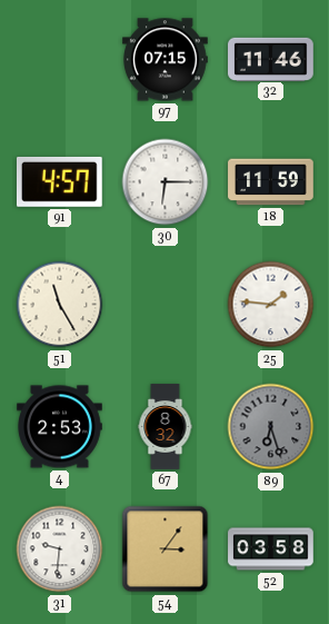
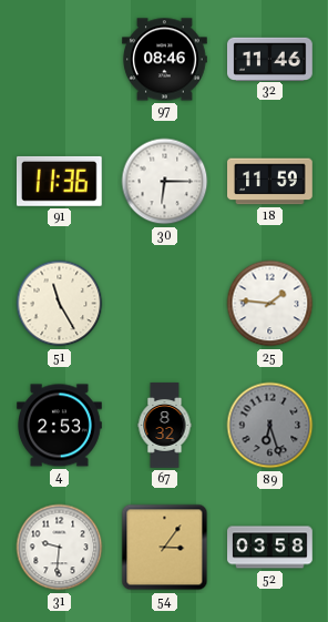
97: 07:15 -> 08:46
91: 4:57 -> 11:36
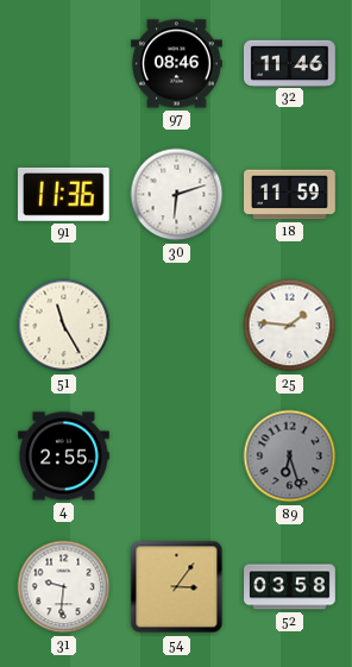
30: 6:15 -> 6:12
4: 2:53 -> 2:55
67: 8:32 -> none
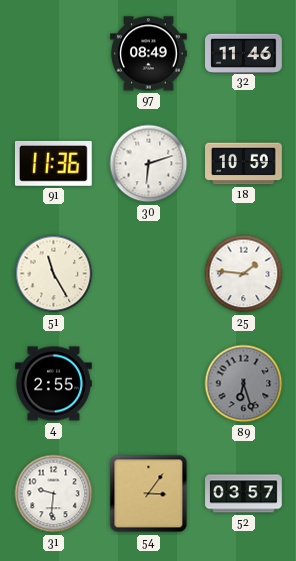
97: 08:46 -> 08:49
18: 11:59 -> 10:59
52: 03:58 -> 03:57
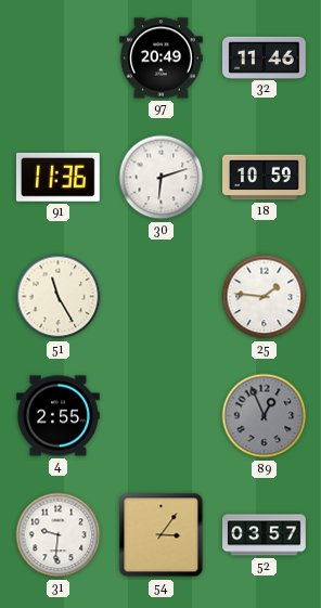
97: 08:49 -> 20:49
89: 6:27 -> 12:56
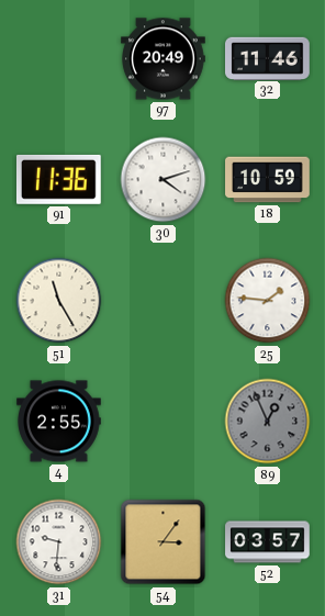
30: 6:12 -> 4:12
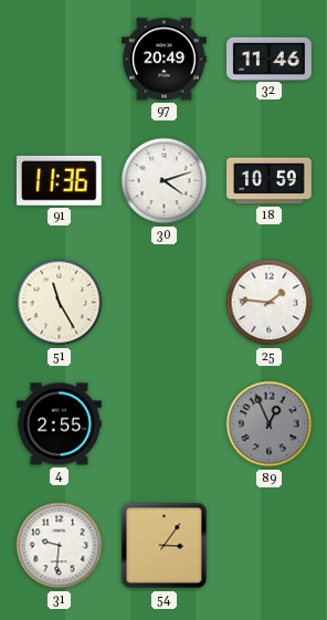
52: 03:57 -> none
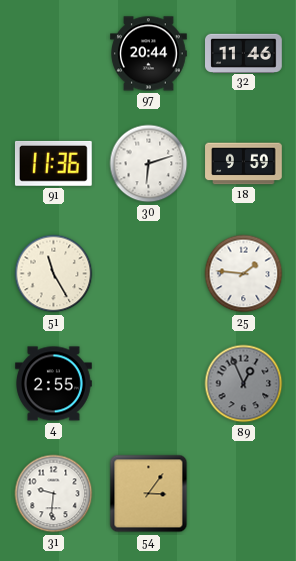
97: 20:49 -> 20:44
30: 4:12 -> 6:12
18: 10:59 -> 9:59
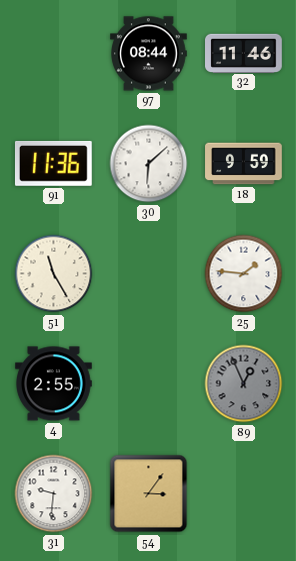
97: 20:44 -> 08:44
30: 6:12 -> 6:08
